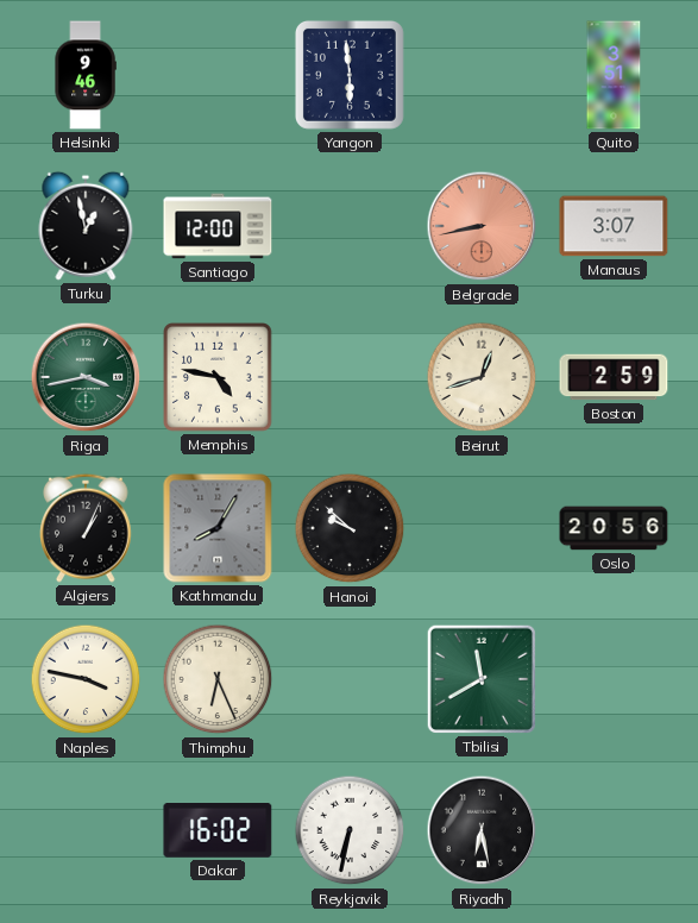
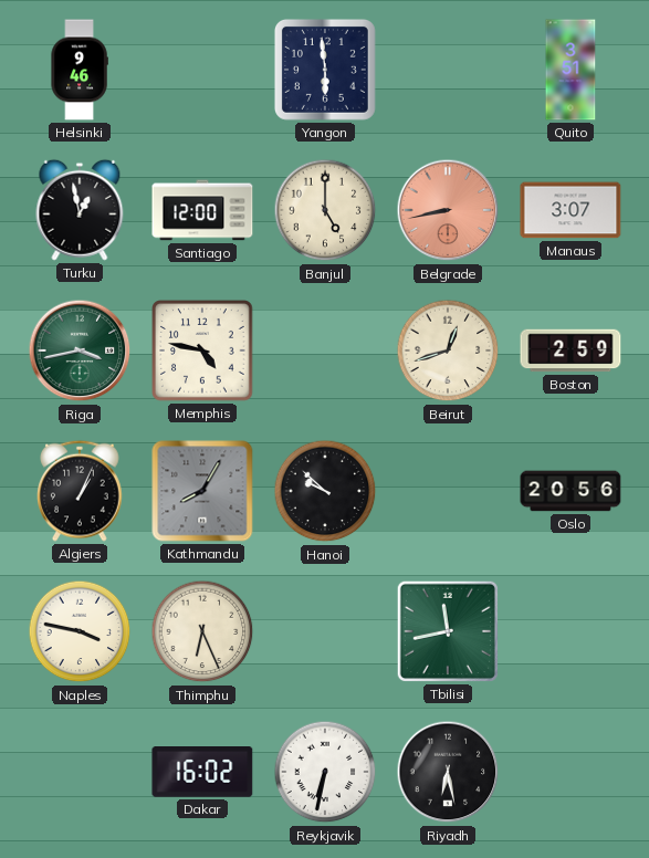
Banjul: none -> 5:00
Tbilisi: 11:40 -> 11:43
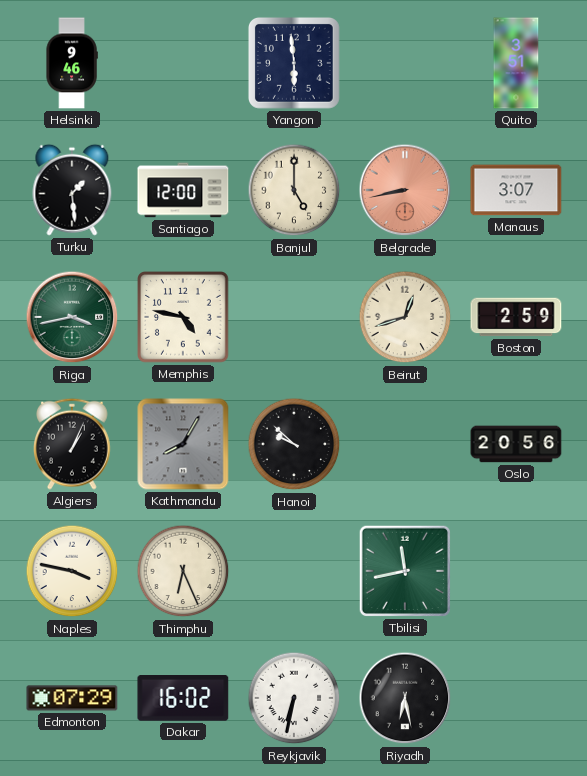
Turku: 12:58 -> 1:29
Edmonton: none -> 07:29
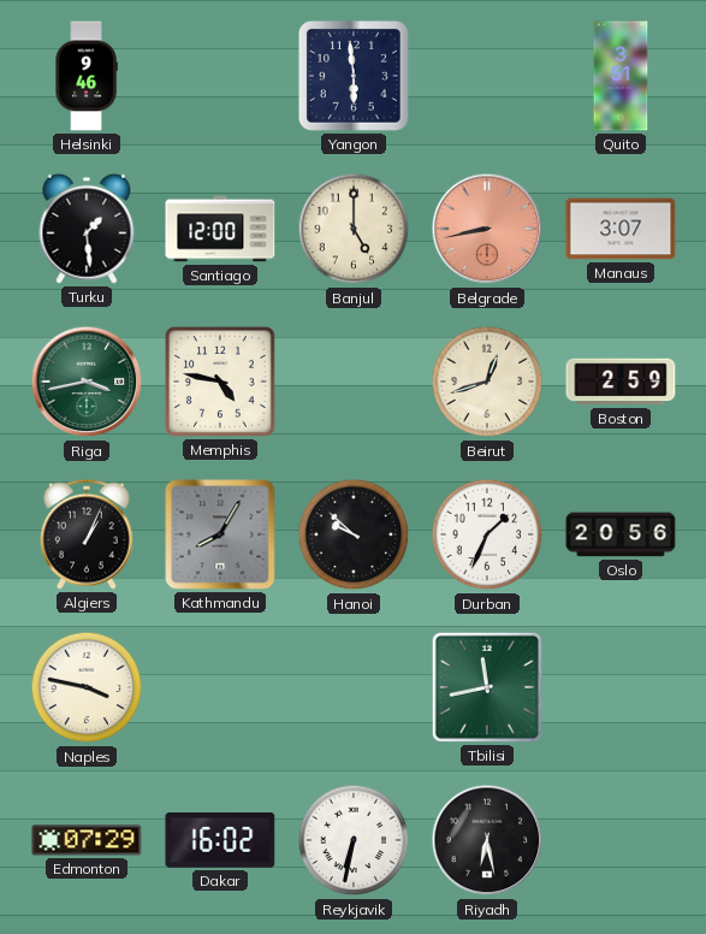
Durban: none -> 1:34
Thimphu: 6:26 -> none
